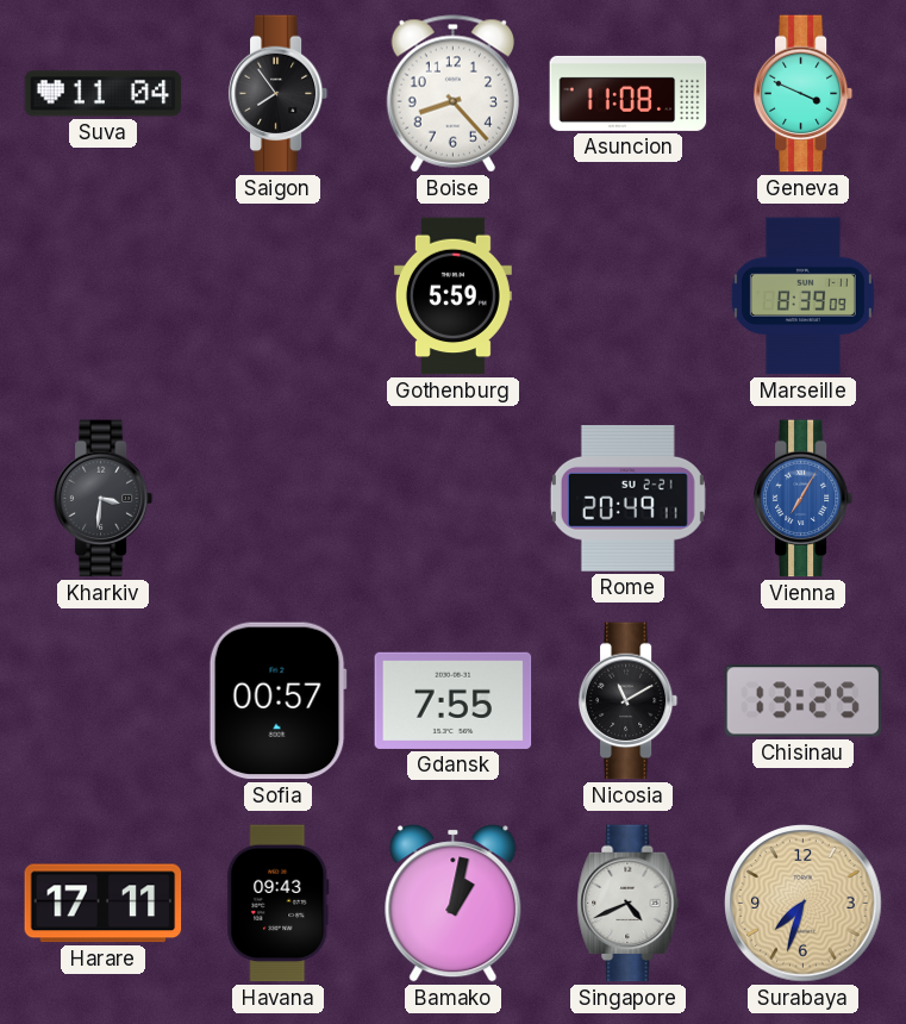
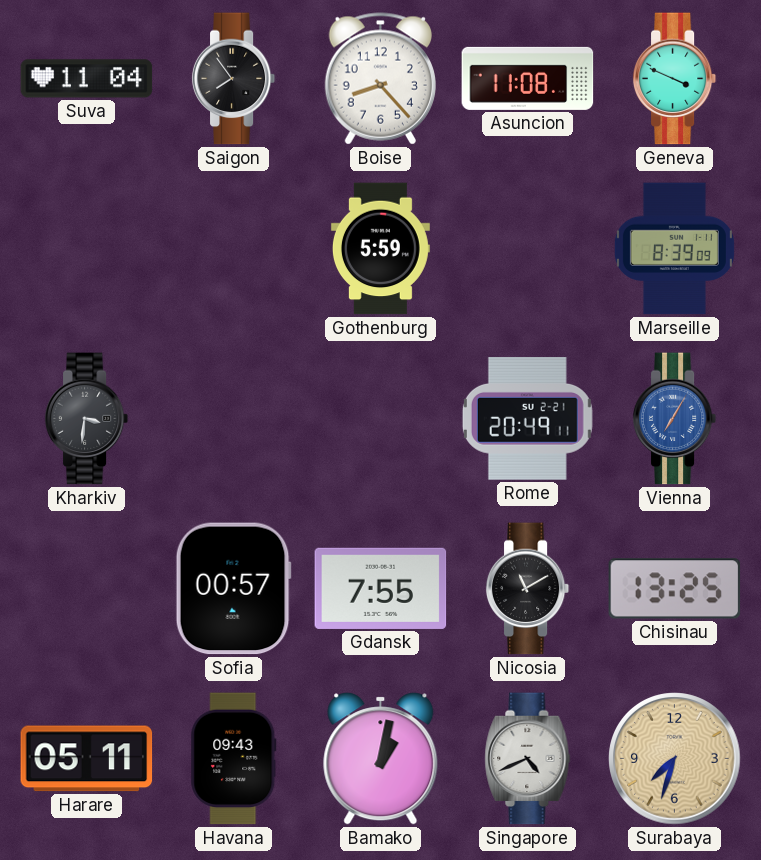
Harare: 17:11 -> 05:11
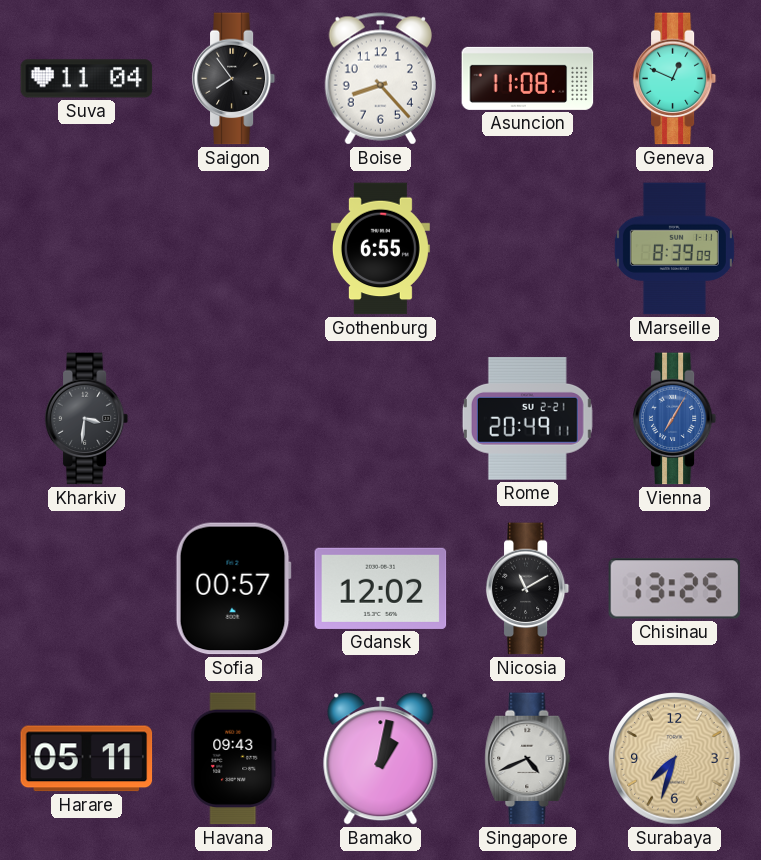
Geneva: 3:49 -> 12:49
Gothenburg: 5:59 -> 6:55
Gdansk: 7:55 -> 12:02
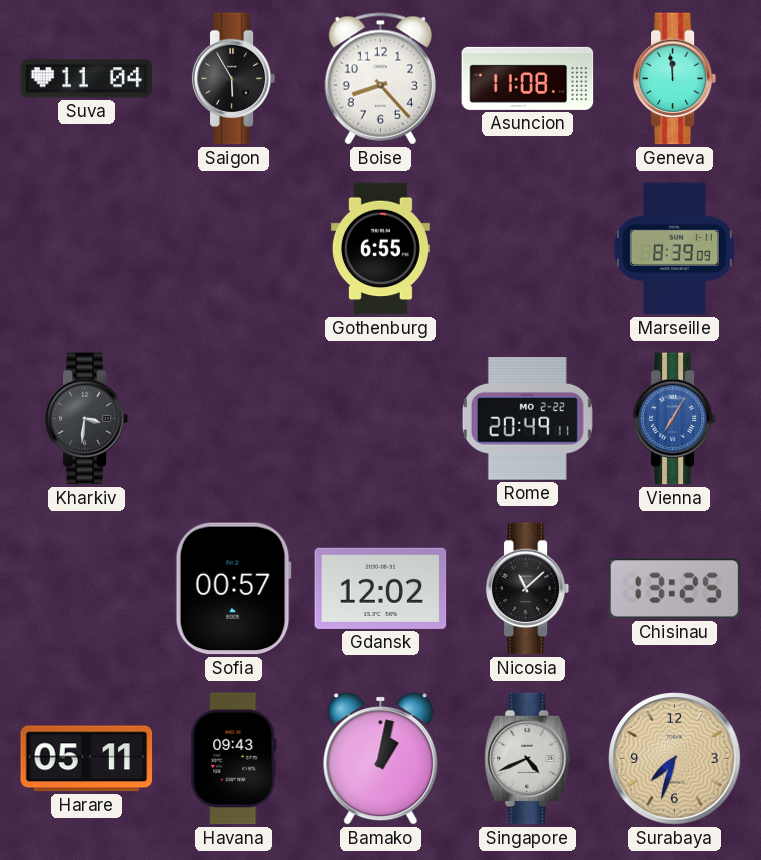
Saigon: 7:54 -> 5:55
Geneva: 12:49 -> 11:59
Rome date: SU 2-21 -> MO 2-22
Nicosia: 11:10 -> 11:08
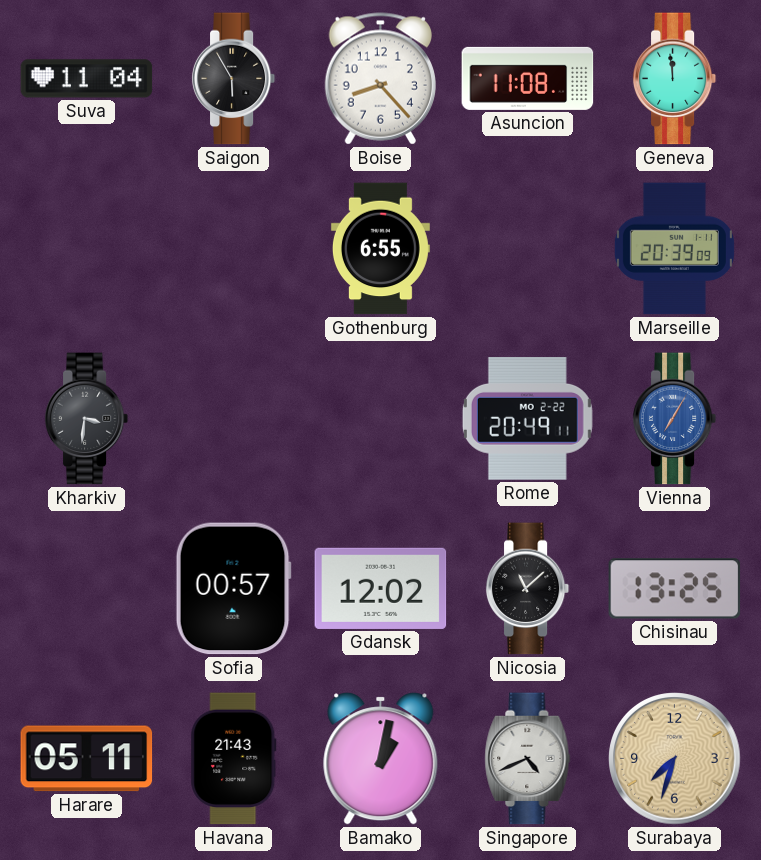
Marseille: 8:39 -> 20:39
Havana: 09:43 -> 21:43
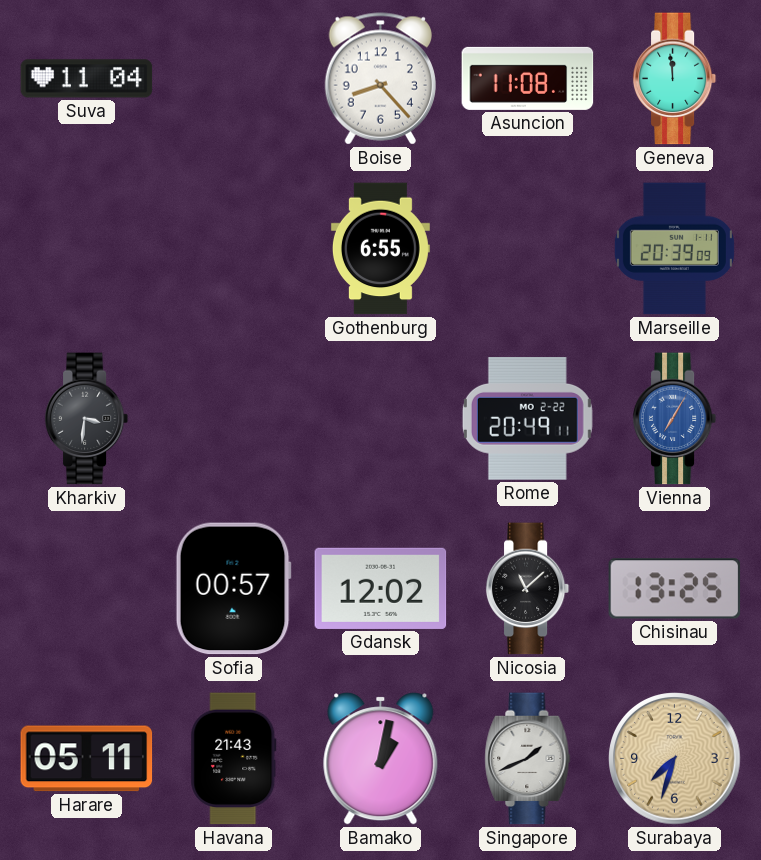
Saigon: 5:55 -> none
Singapore: 4:41 -> 1:41
